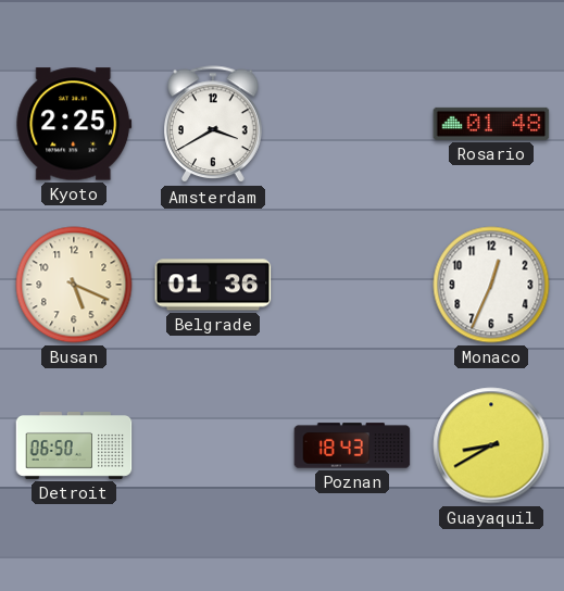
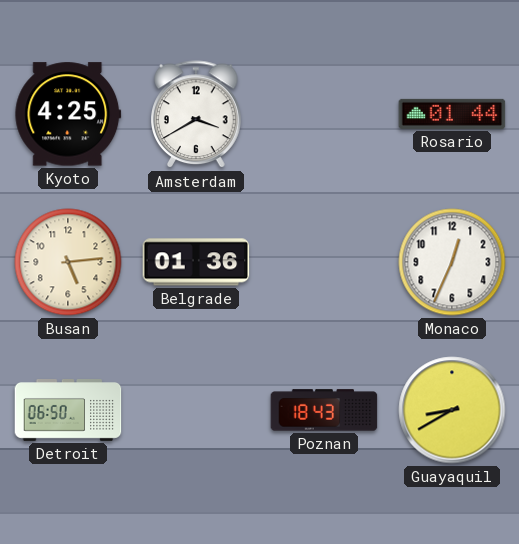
Kyoto: 2:25 -> 4:25
Rosario: 01:48 -> 01:44
Busan: 5:19 -> 5:14
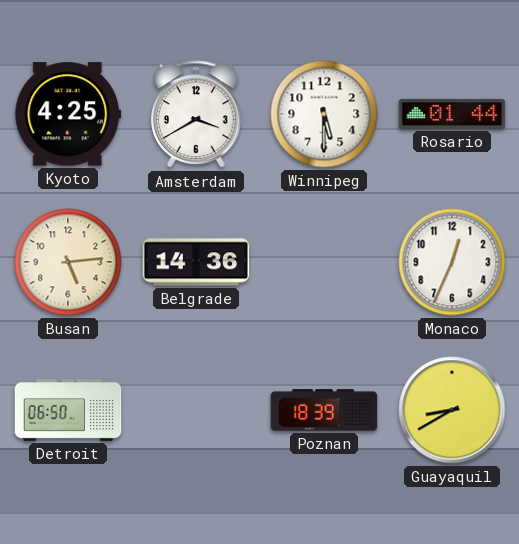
Winnipeg: none -> 5:30
Belgrade: 01:36 -> 14:36
Poznan: 18:43 -> 18:39
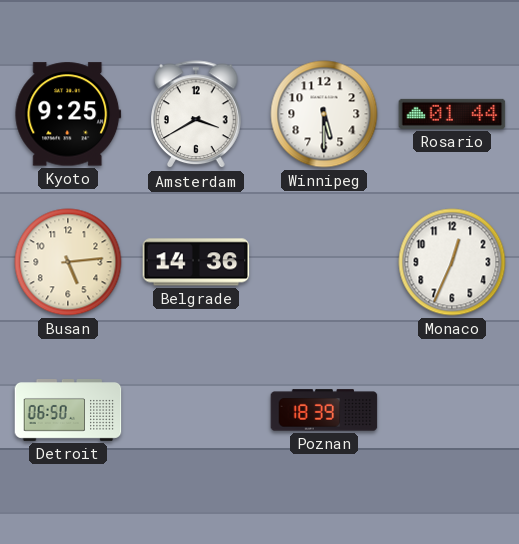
Kyoto: 4:25 -> 9:25
Guayaquil: 8:40 -> none
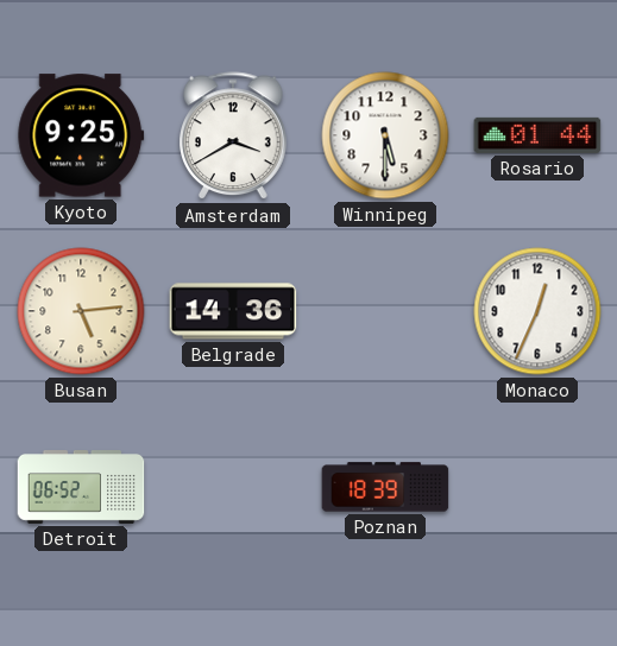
Detroit: 06:50 -> 06:52
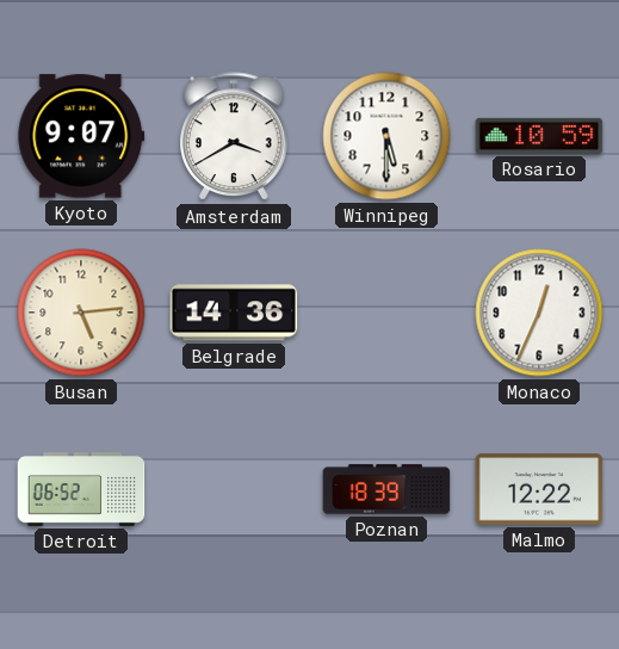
Kyoto: 9:25 -> 9:07
Rosario: 01:44 -> 10:59
Malmo: none -> 12:22
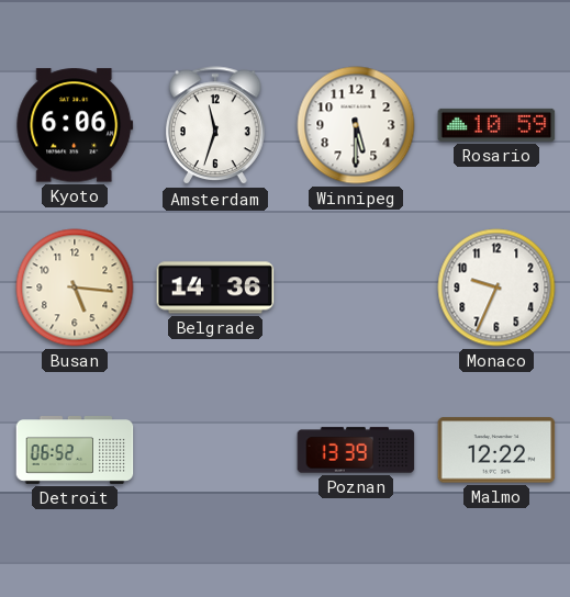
Kyoto: 9:07 -> 6:06
Amsterdam: 3:40 -> 11:33
Busan: 5:14 -> 5:16
Monaco: 12:34 -> 9:34
Poznan: 18:39 -> 13:39
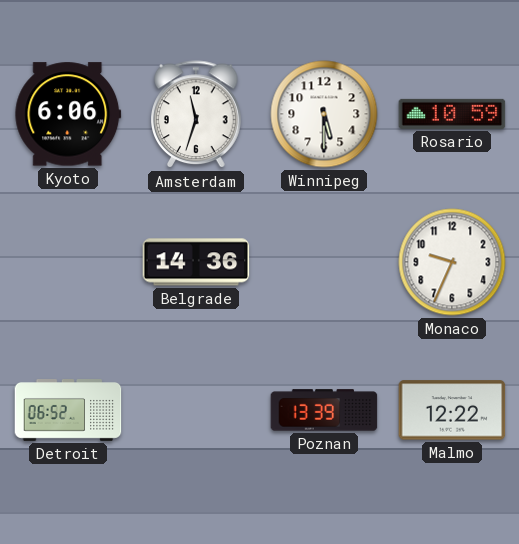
Busan: 5:16 -> none
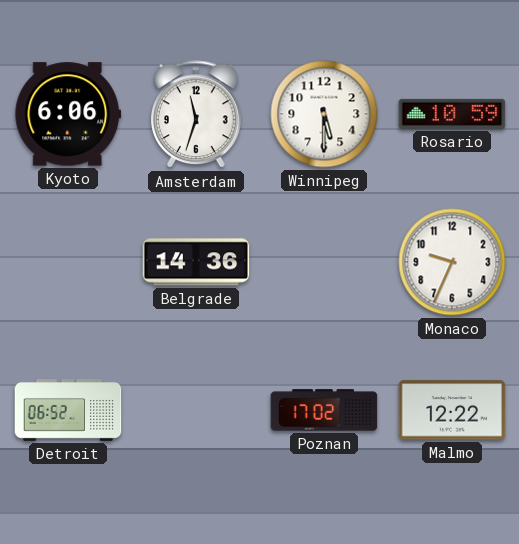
Poznan: 13:39 -> 17:02
